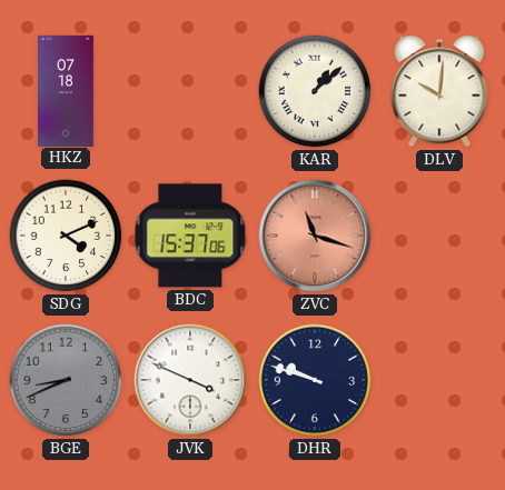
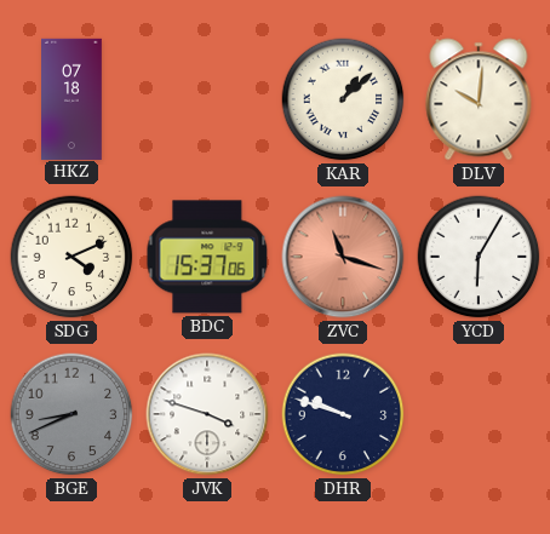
YCD: none -> 6:05
JVK: 3:49 -> 3:48
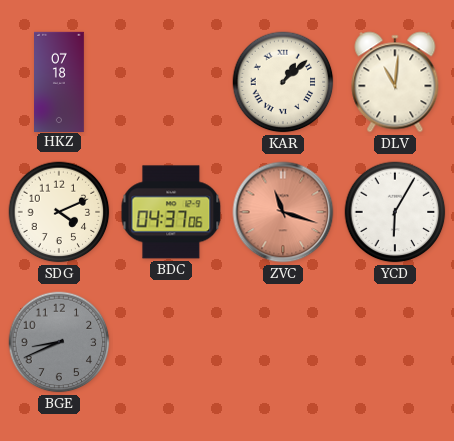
DLV: 10:01 -> 11:01
BDC: 15:37 -> 04:37
JVK: 3:48 -> none
DHR: 9:48 -> none
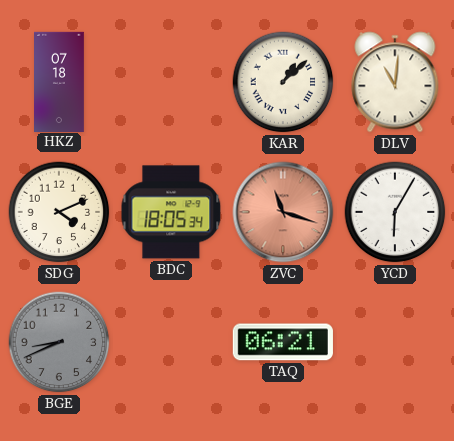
BDC: 04:37 -> 18:05
TAQ: none -> 06:21
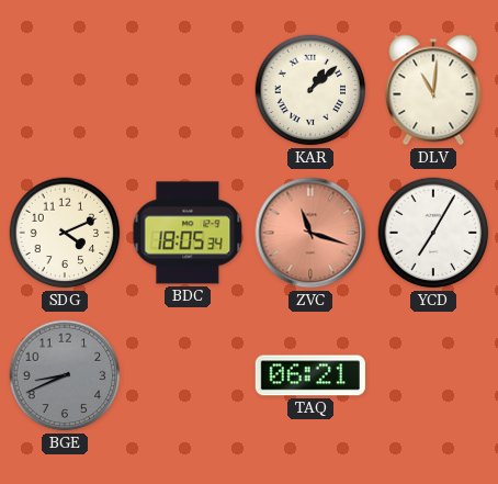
HKZ: 07:18 -> none
YCD: 6:05 -> 7:05
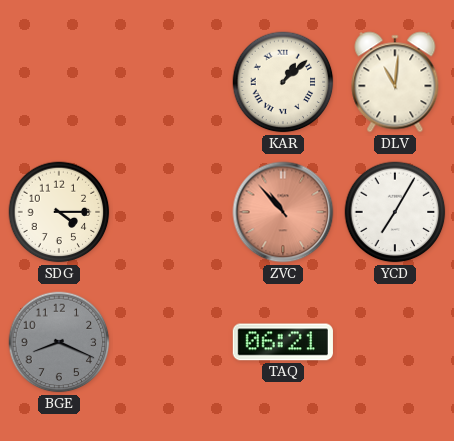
SDG: 4:11 -> 4:15
BDC: 18:05 -> none
ZVC: 11:18 -> 10:53
BGE: 8:41 -> 8:19
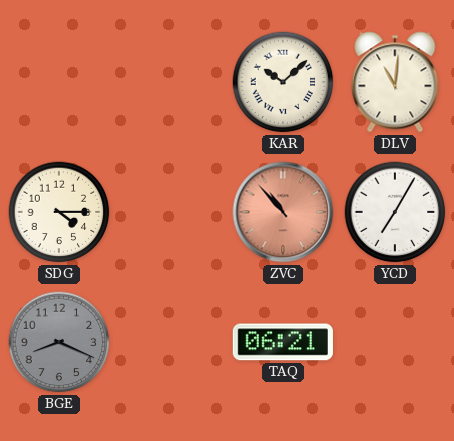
KAR: 1:08 -> 10:08
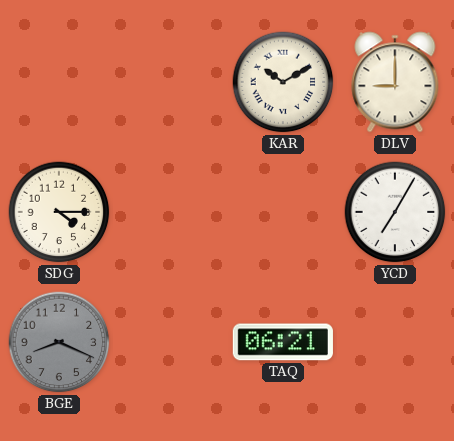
KAR: 10:08 -> 10:10
DLV: 11:01 -> 9:00
ZVC: 10:53 -> none
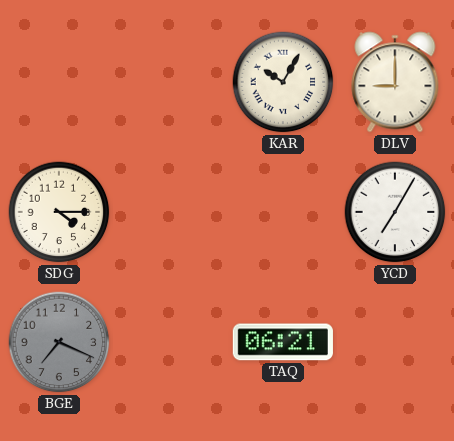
KAR: 10:10 -> 10:05
BGE: 8:19 -> 7:19
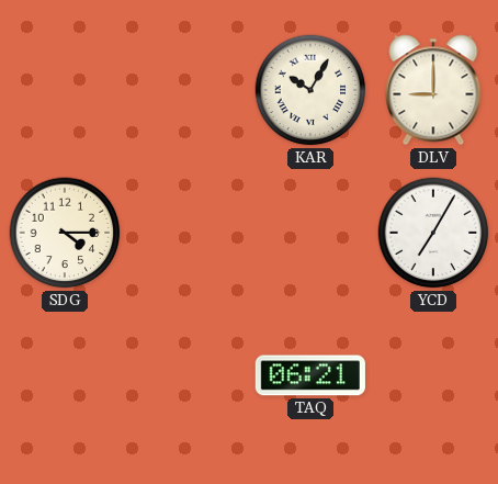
BGE: 7:19 -> none
